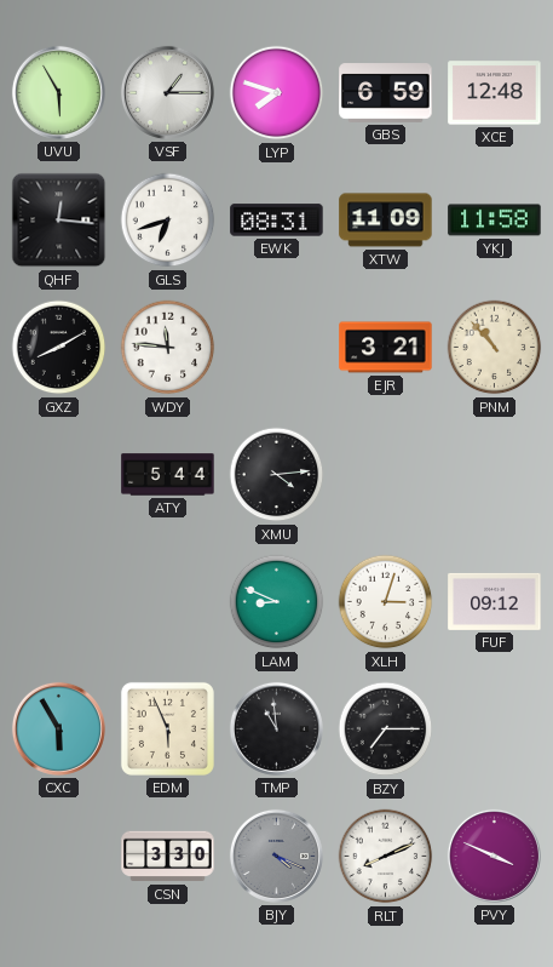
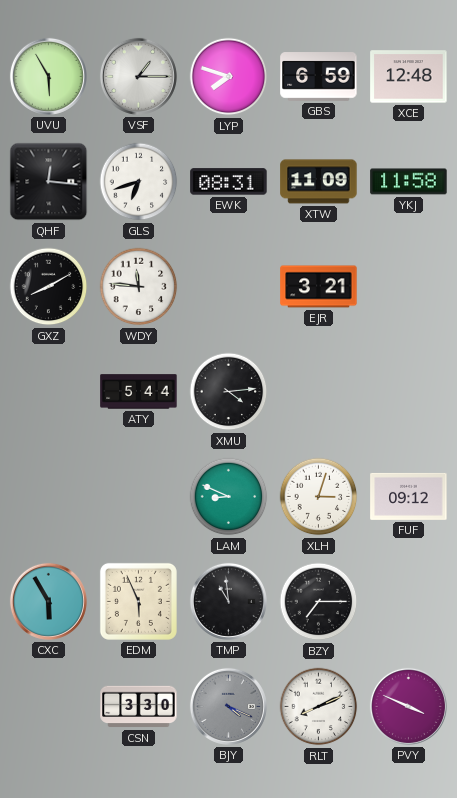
PNM: 10:53 -> none
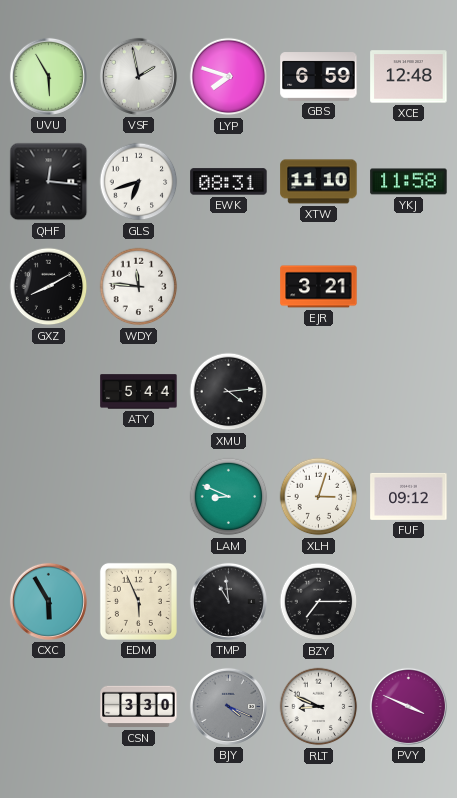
VSF: 1:15 -> 1:58
XTW: 11:09 -> 11:10
RLT: 8:11 -> 8:49
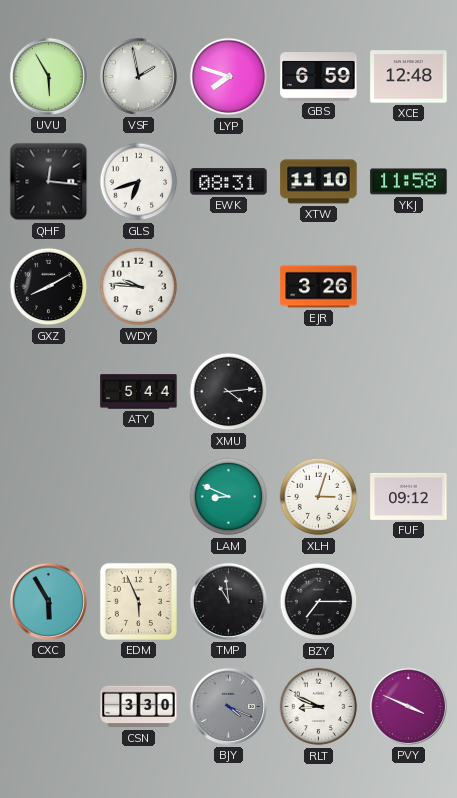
WDY: 11:46 -> 9:46
EJR: 3:21 -> 3:26
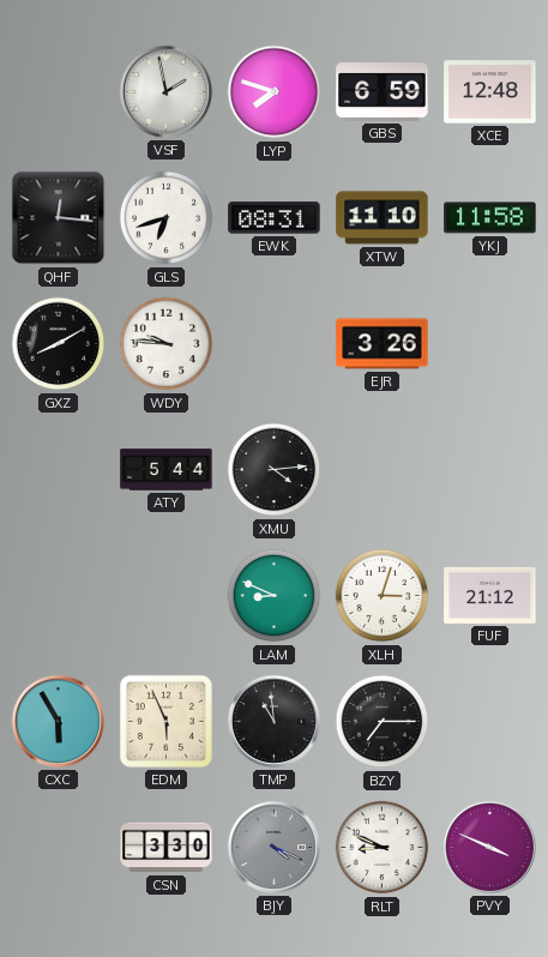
UVU: 5:55 -> none
FUF: 09:12 -> 21:12
